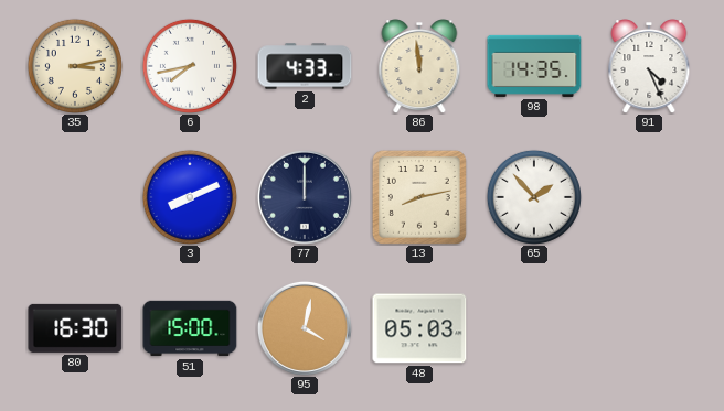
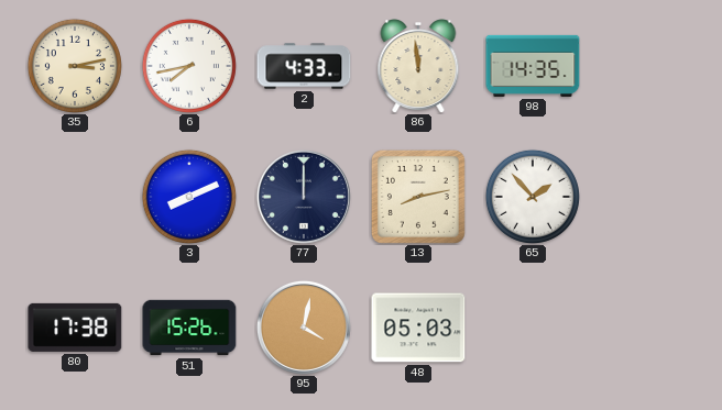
91: 4:26 -> none
80: 16:30 -> 17:38
51: 15:00 -> 15:26
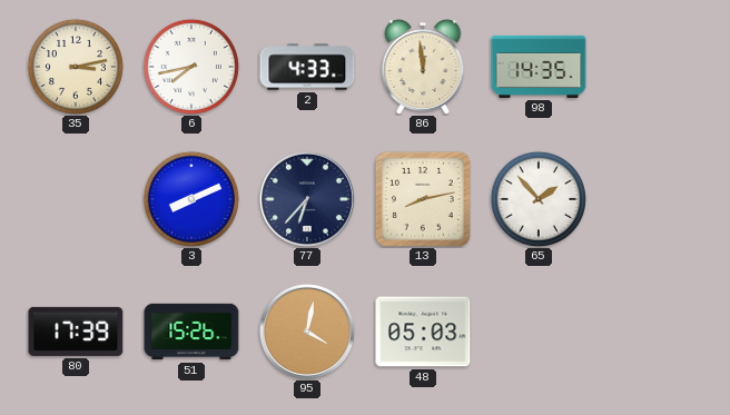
77: 12:00 -> 6:37
80: 17:38 -> 17:39
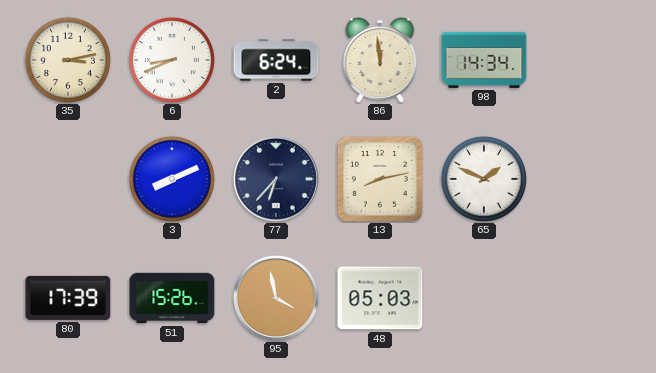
6: 7:43 -> 8:41
2: 4:33 -> 6:24
98: 14:35 -> 14:34
65: 1:53 -> 1:49
95: 4:02 -> 3:58
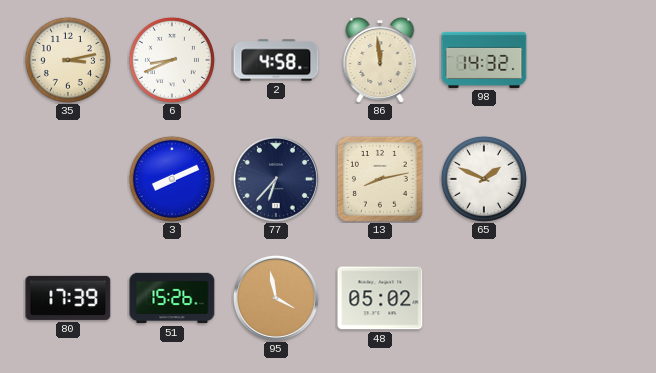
2: 6:24 -> 4:58
98: 14:34 -> 14:32
48: 05:03 -> 05:02
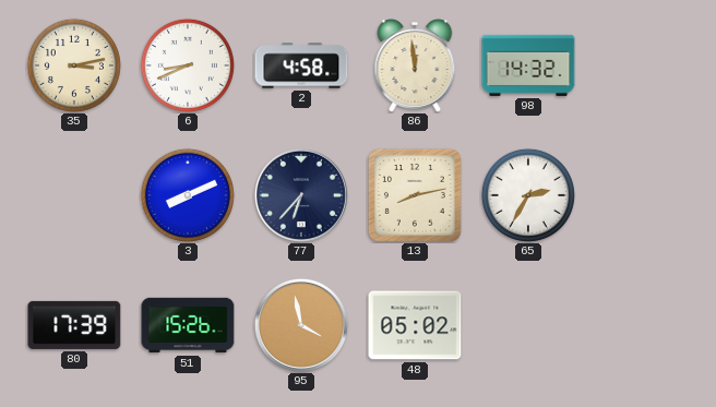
65: 1:49 -> 2:35
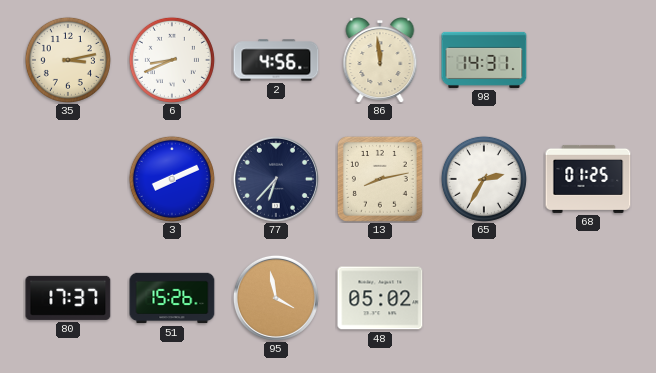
2: 4:58 -> 4:56
98: 14:32 -> 14:31
68: none -> 01:25
80: 17:39 -> 17:37
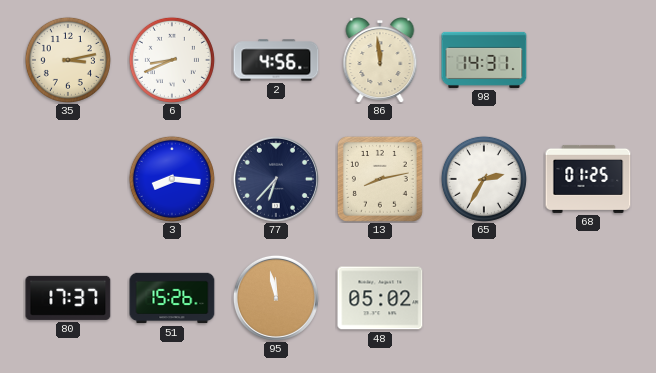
3: 8:11 -> 8:16
95: 3:58 -> 11:58
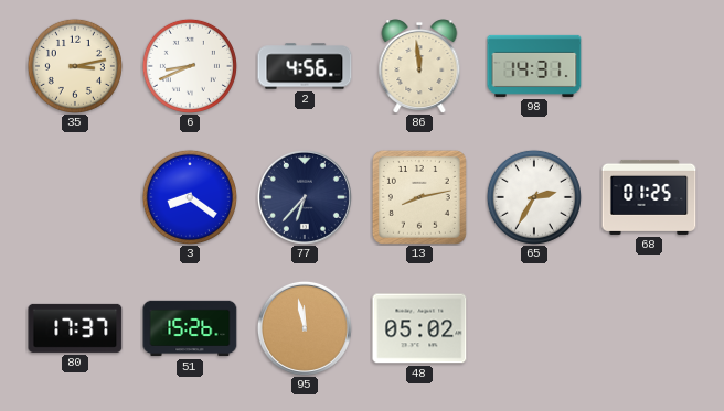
3: 8:16 -> 8:21
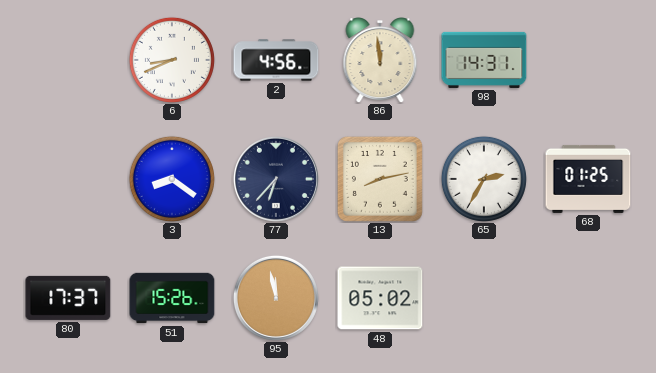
35: 3:13 -> none
